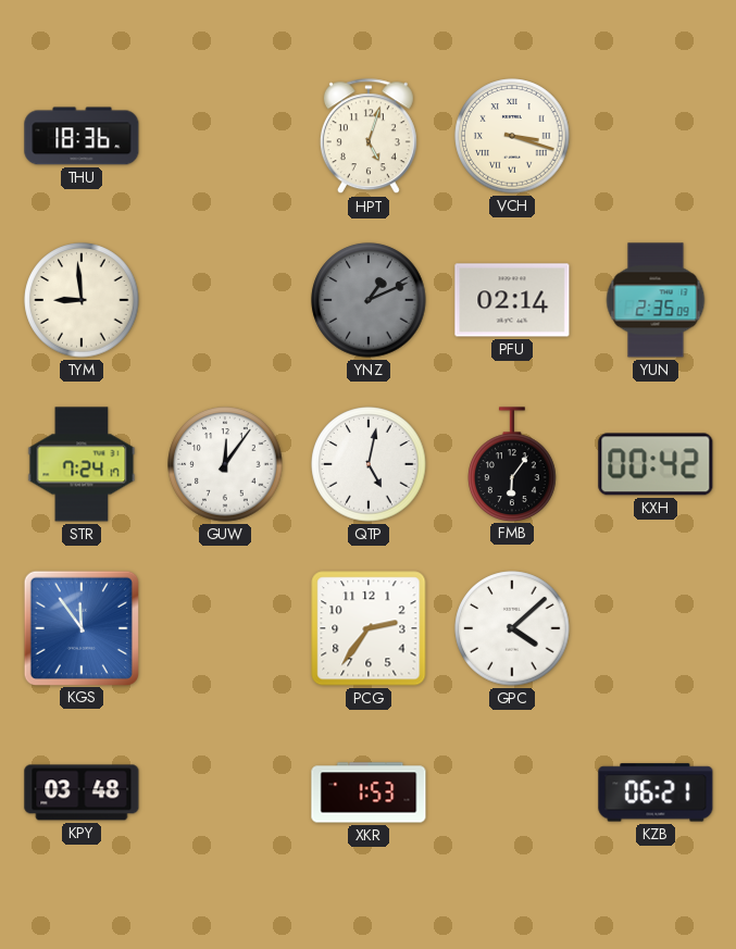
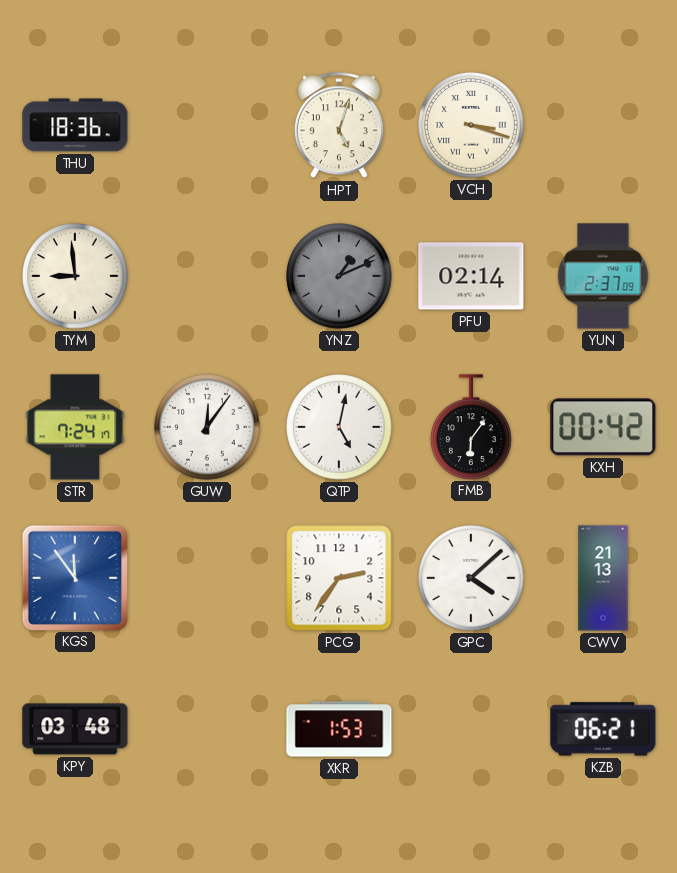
YUN: 2:35 -> 2:37
CWV: none -> 21:13
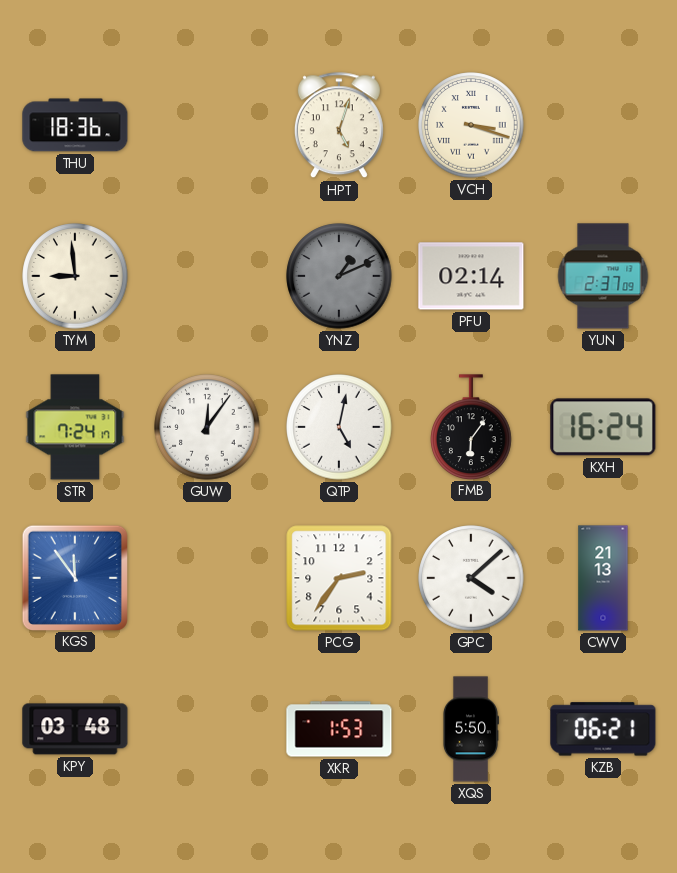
KXH: 00:42 -> 16:24
XQS: none -> 5:50
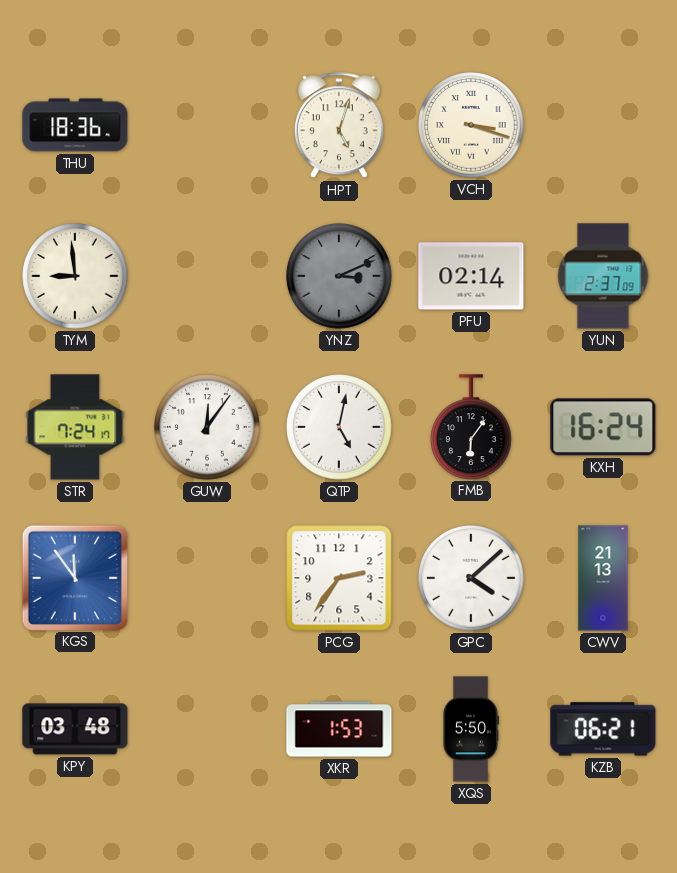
YNZ: 1:11 -> 3:11
